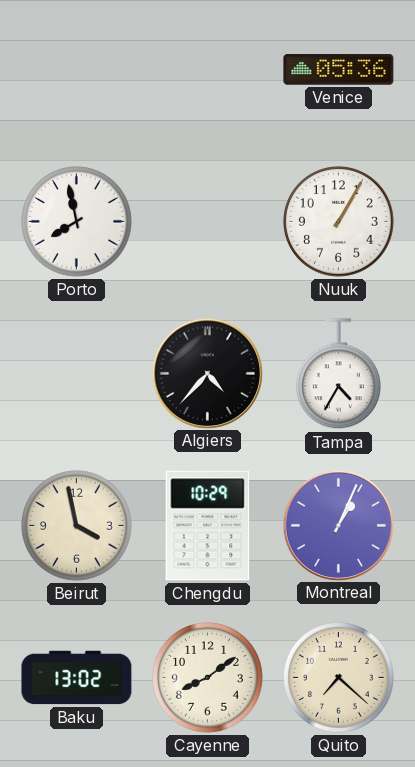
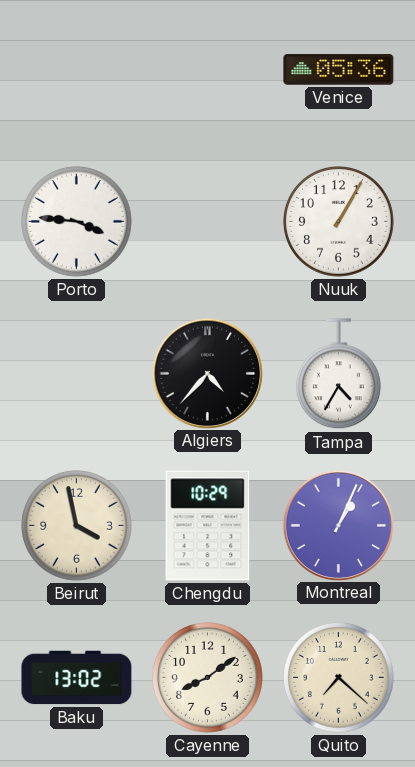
Porto: 7:58 -> 3:46
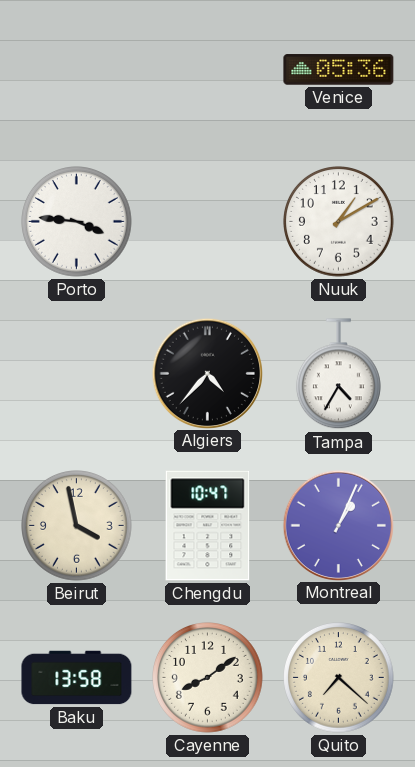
Nuuk: 1:05 -> 1:10
Chengdu: 10:29 -> 10:47
Baku: 13:02 -> 13:58
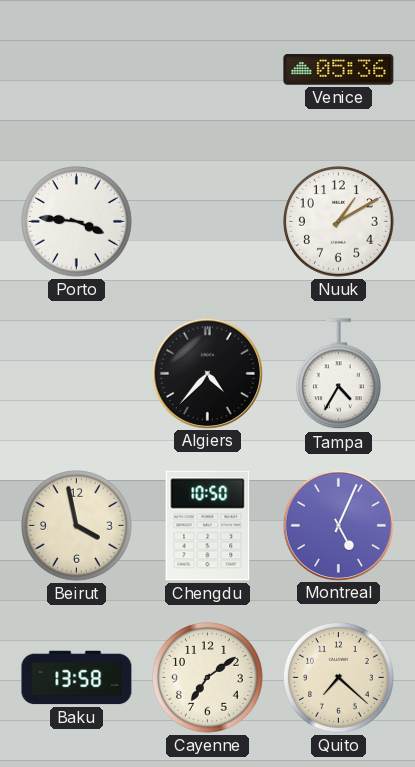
Chengdu: 10:47 -> 10:50
Montreal: 1:04 -> 5:04
Cayenne: 8:09 -> 7:09
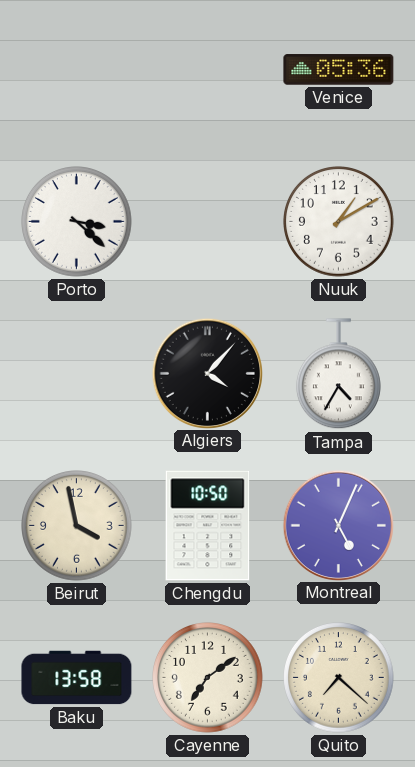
Porto: 3:46 -> 3:22
Algiers: 4:37 -> 4:07
